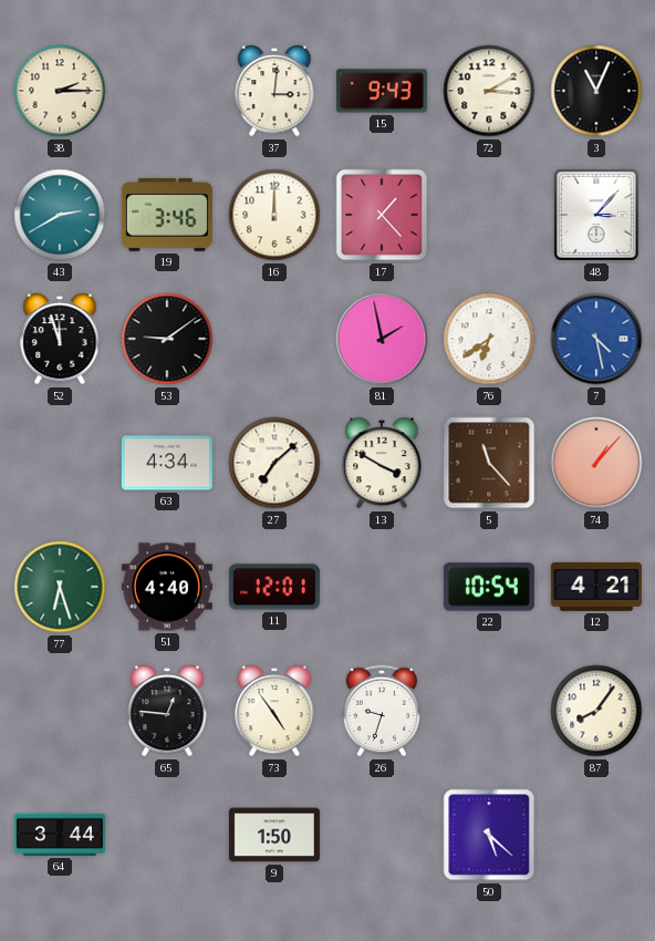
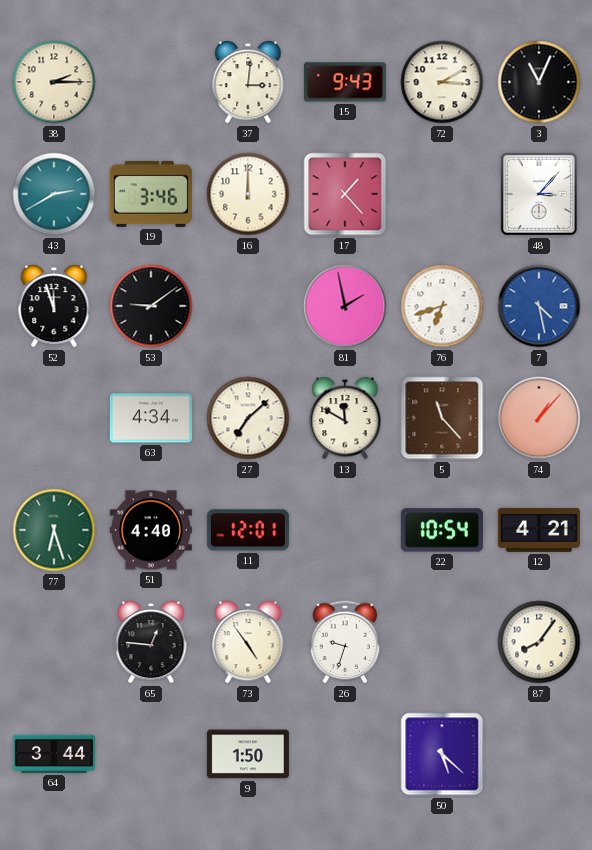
76: 6:39 -> 6:42
13: 3:50 -> 11:50
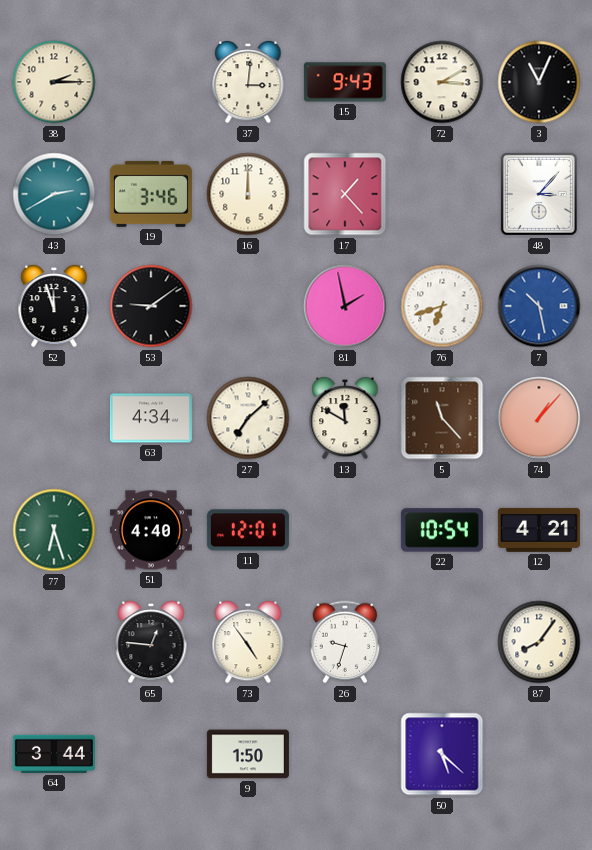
7: 4:28 -> 10:28
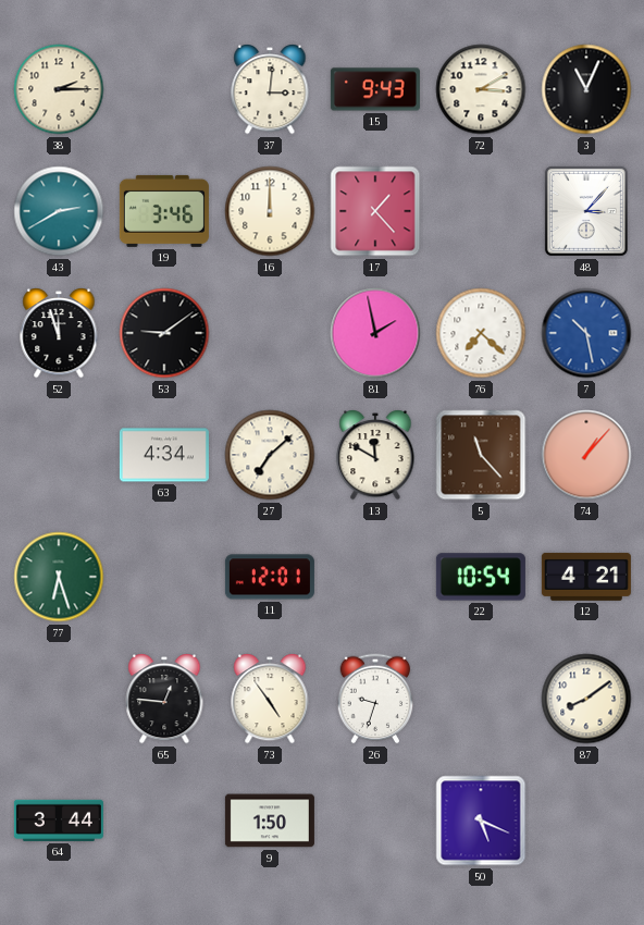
76: 6:42 -> 7:22
51: 4:40 -> none
87: 8:06 -> 8:09
50: 5:22 -> 5:19
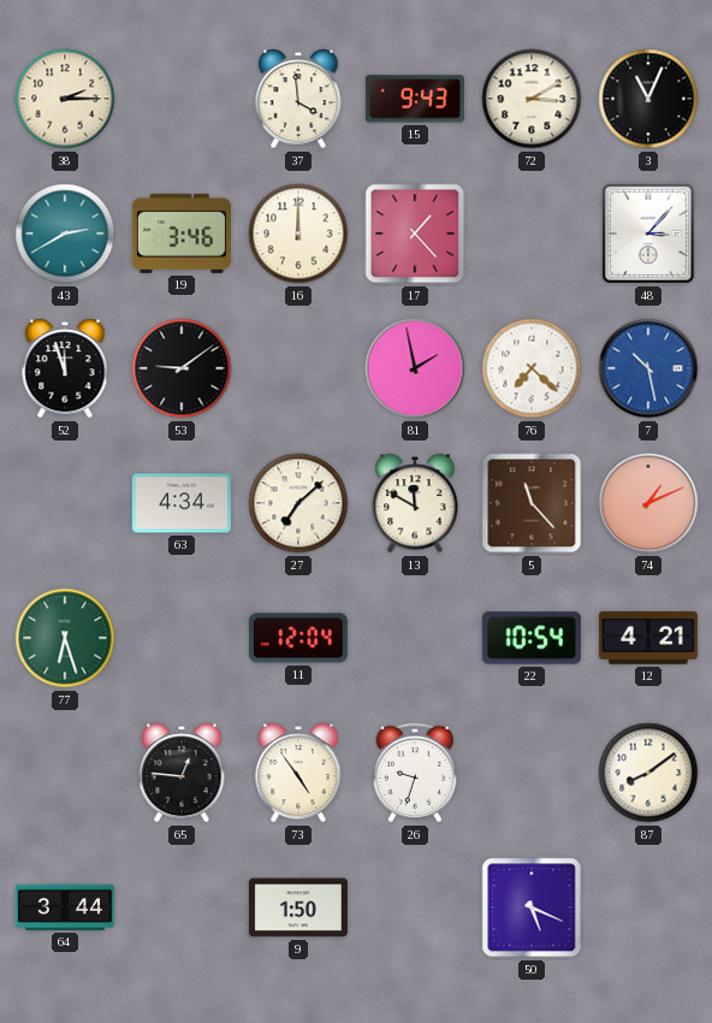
37: 3:01 -> 3:59
74: 1:07 -> 1:11
11: 12:01 -> 12:04
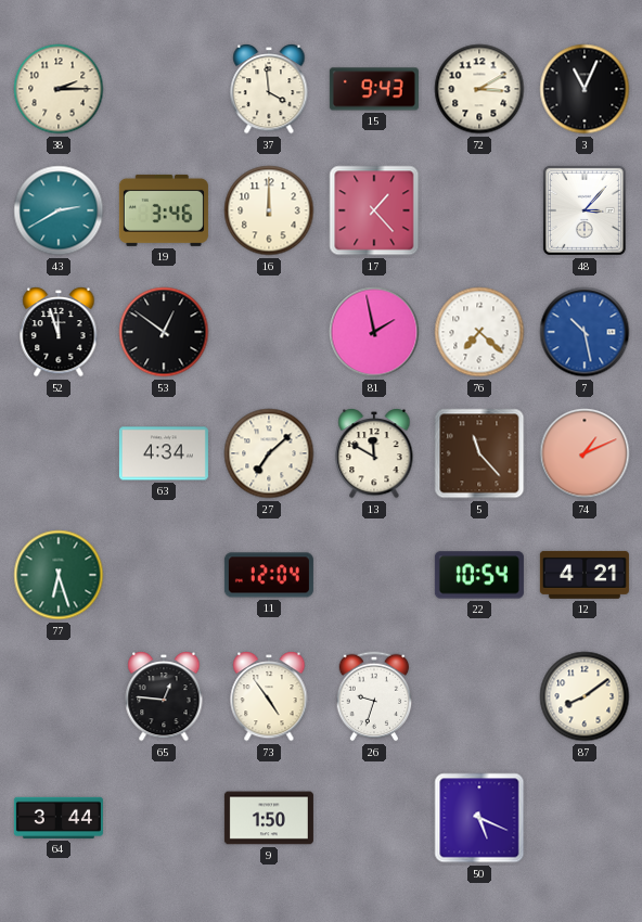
53: 9:09 -> 12:51
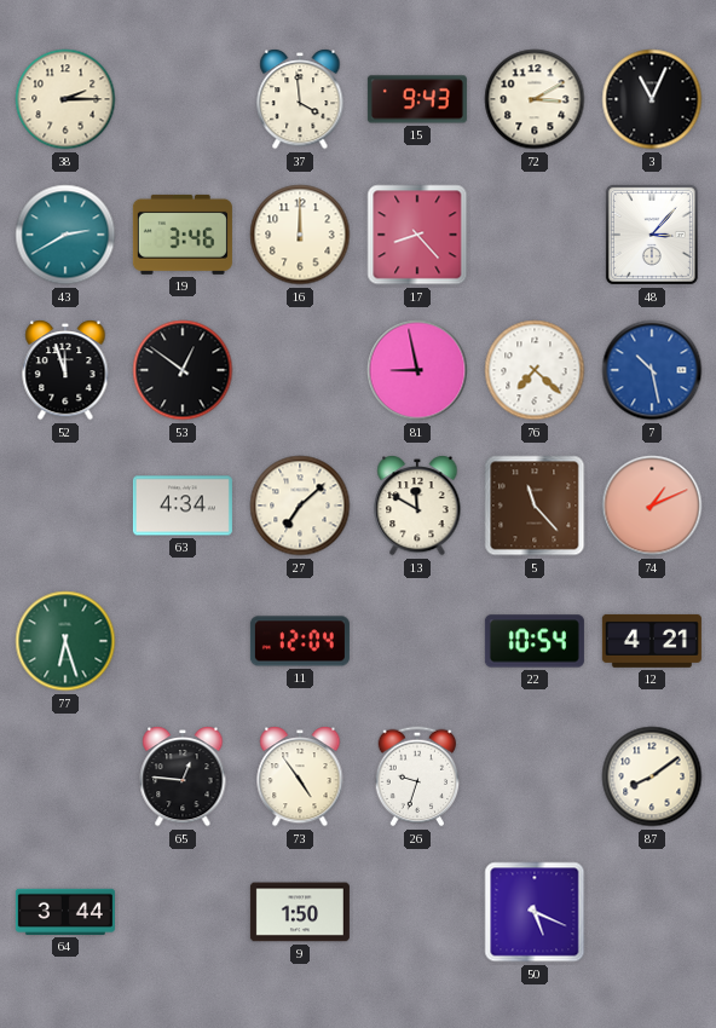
17: 1:23 -> 8:23
81: 1:58 -> 8:58
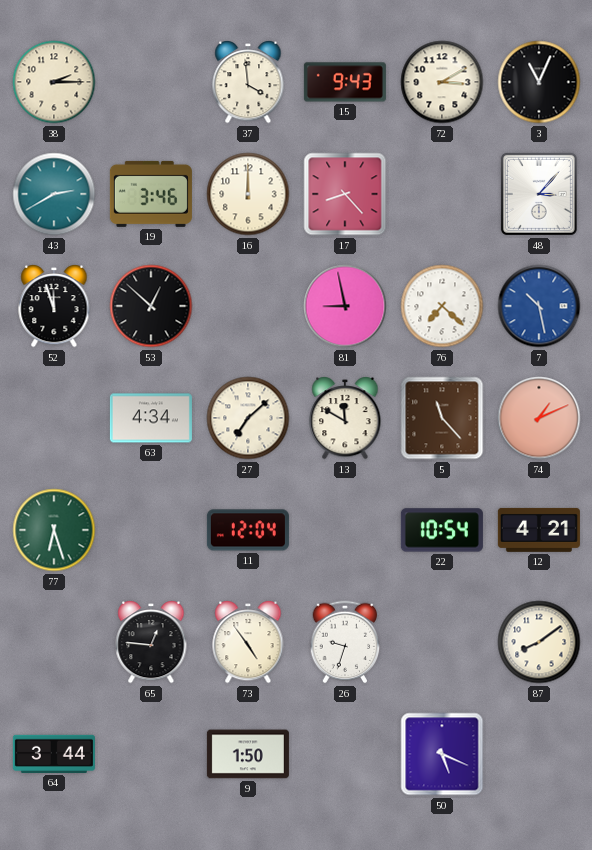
53: 12:51 -> 12:52
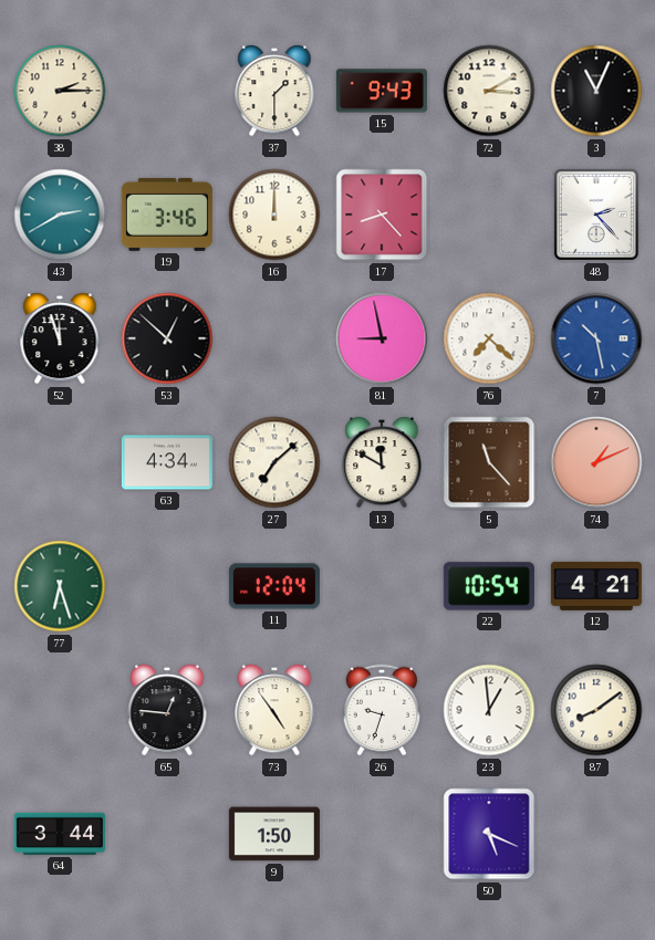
37: 3:59 -> 1:30
48: 3:07 -> 2:23
23: none -> 12:59
